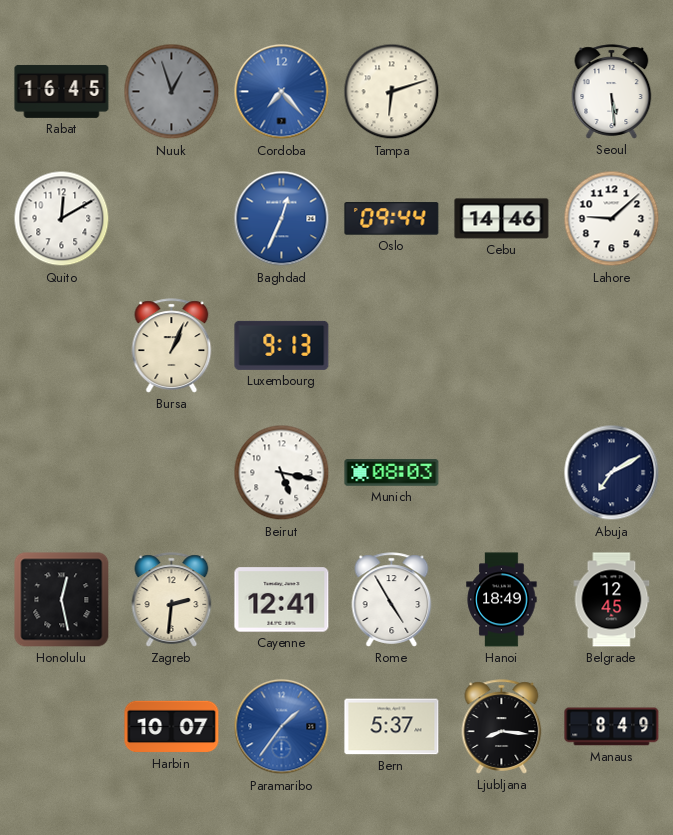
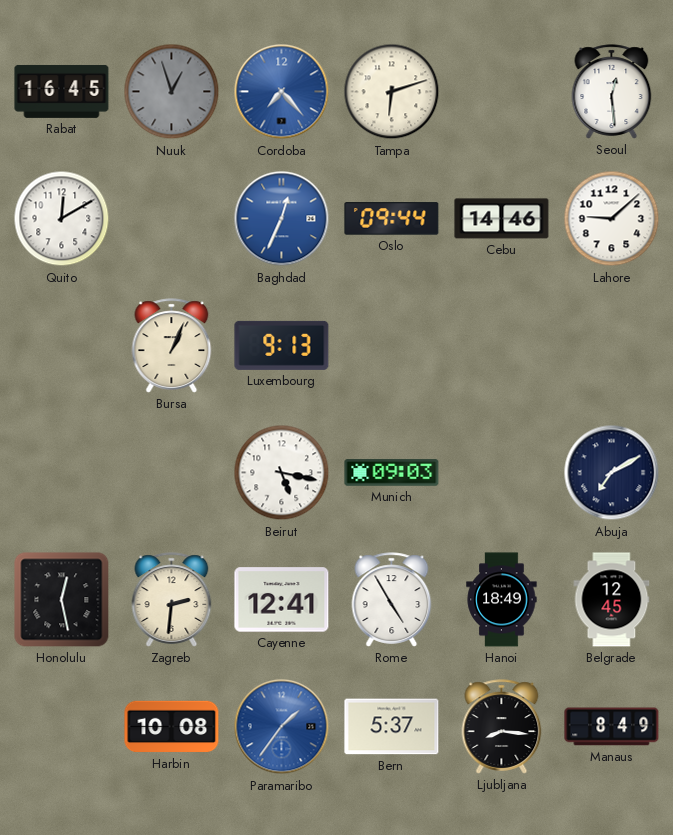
Seoul: 5:29 -> 12:29
Munich: 08:03 -> 09:03
Harbin: 10:07 -> 10:08
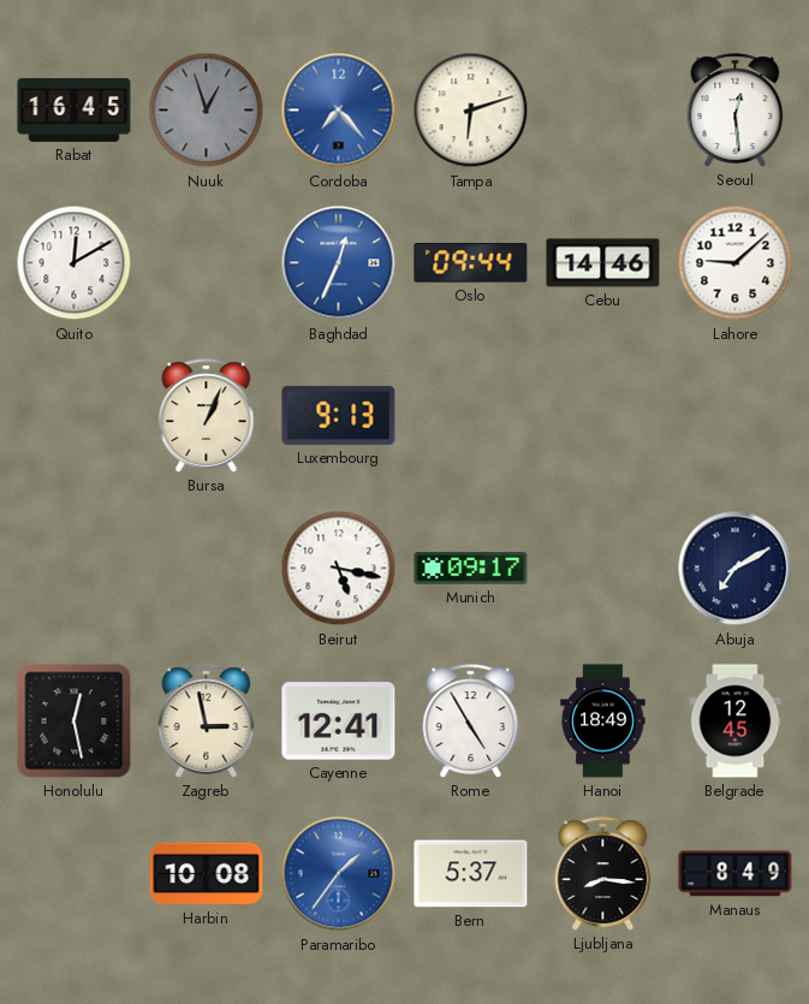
Munich: 09:03 -> 09:17
Zagreb: 2:31 -> 2:58
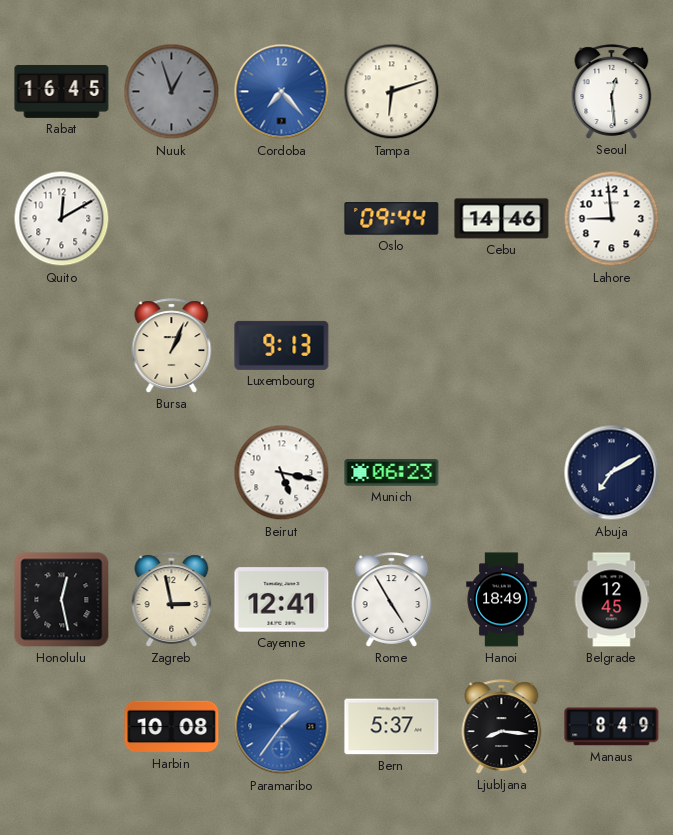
Baghdad: 12:34 -> none
Lahore: 9:08 -> 8:59
Munich: 09:17 -> 06:23
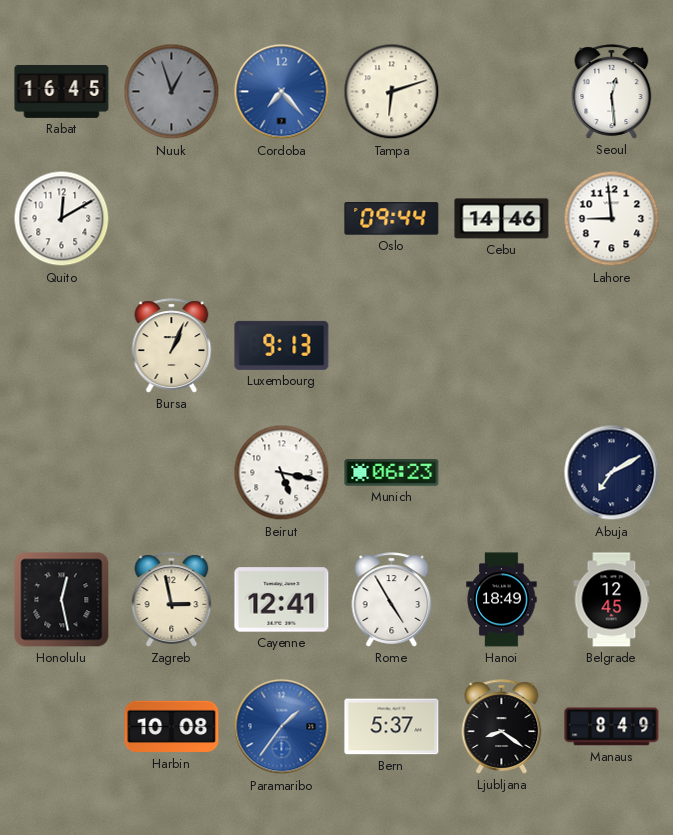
Ljubljana: 8:16 -> 8:21
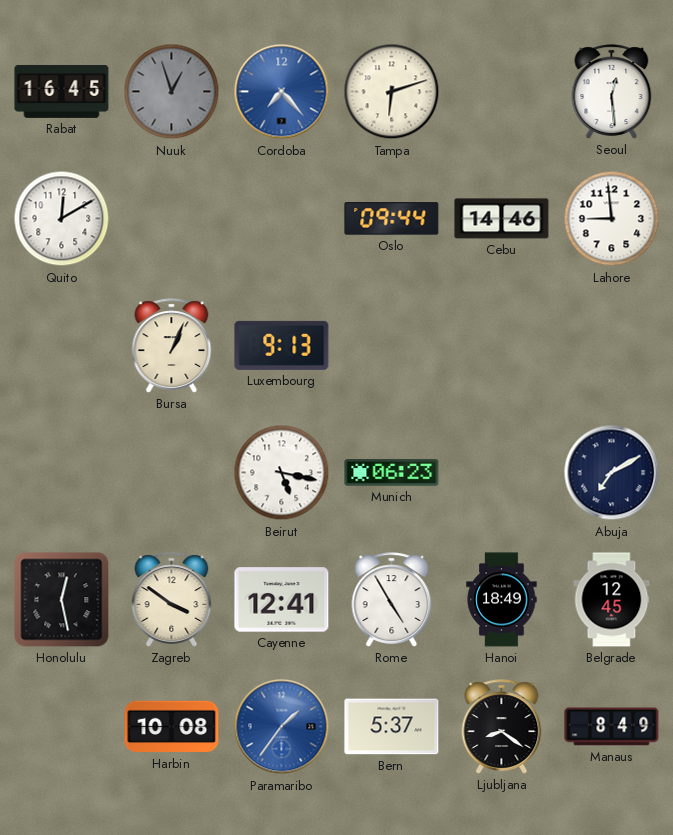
Zagreb: 2:58 -> 3:51
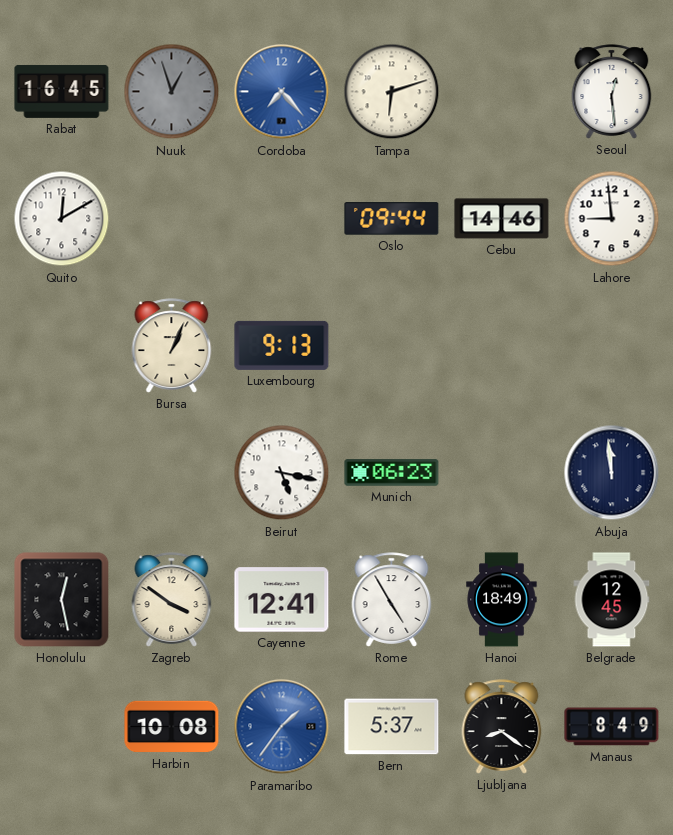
Abuja: 7:10 -> 11:59
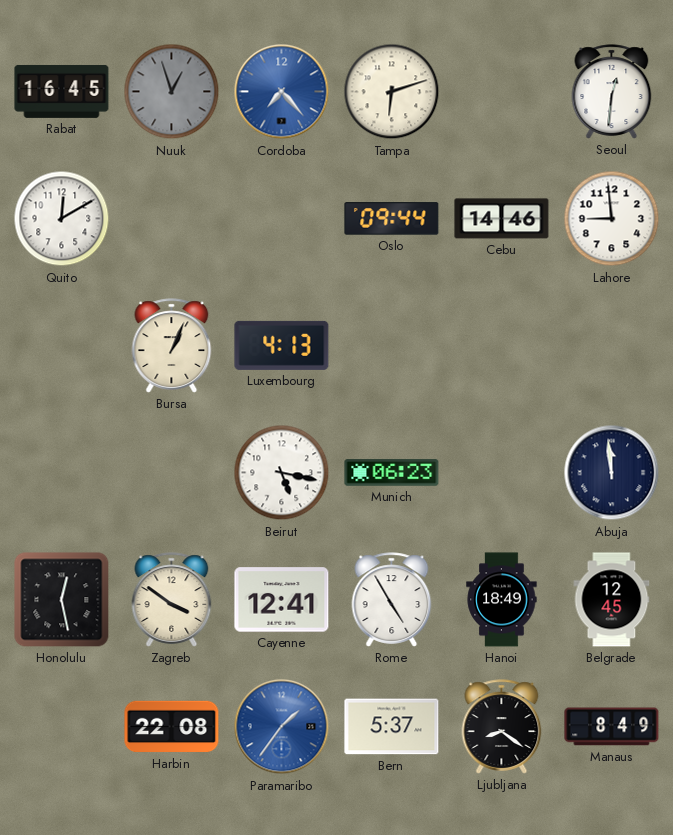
Seoul: 12:29 -> 12:31
Luxembourg: 9:13 -> 4:13
Harbin: 10:08 -> 22:08
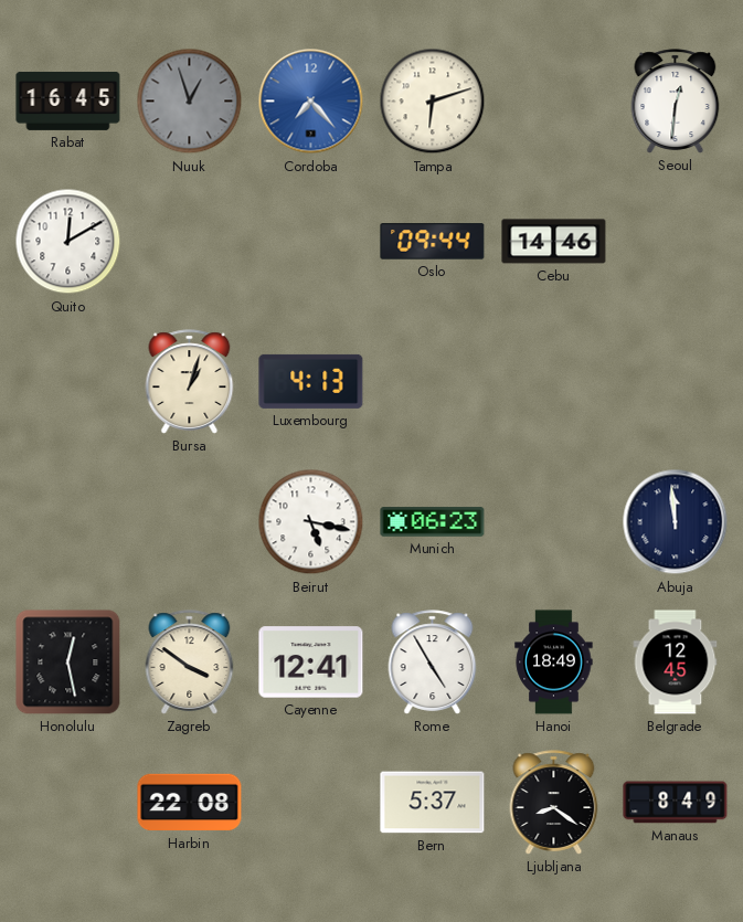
Lahore: 8:59 -> none
Bursa: 1:04 -> 1:03
Paramaribo: 1:36 -> none
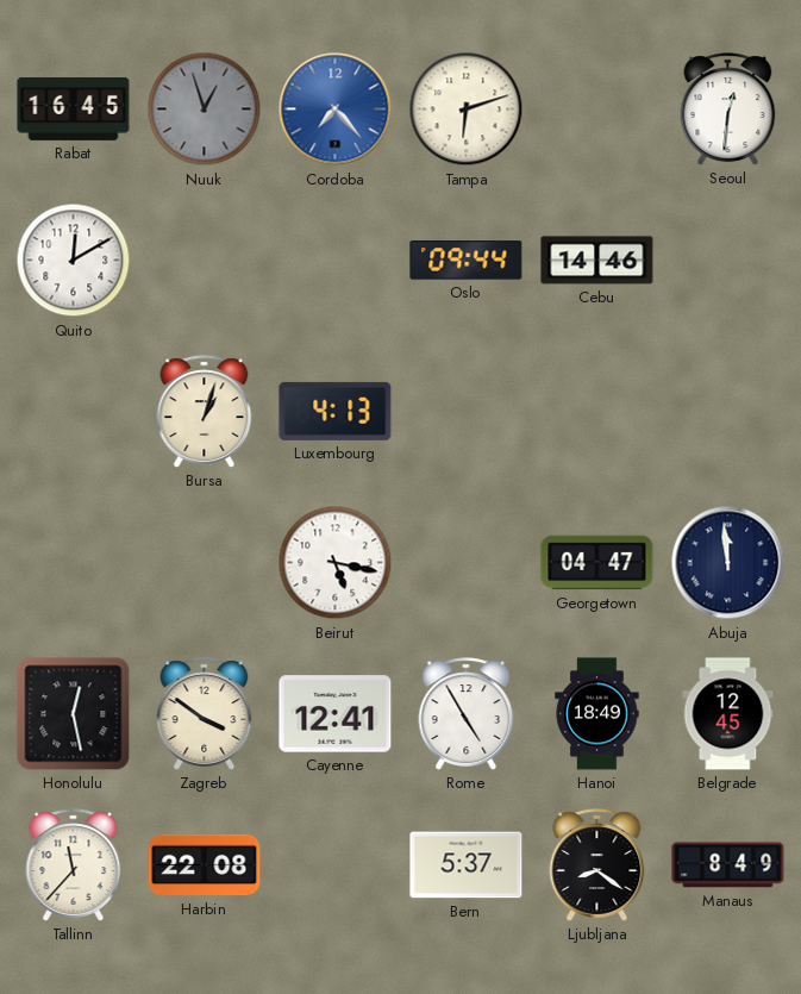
Munich: 06:23 -> none
Georgetown: none -> 04:47
Tallinn: none -> 11:37
